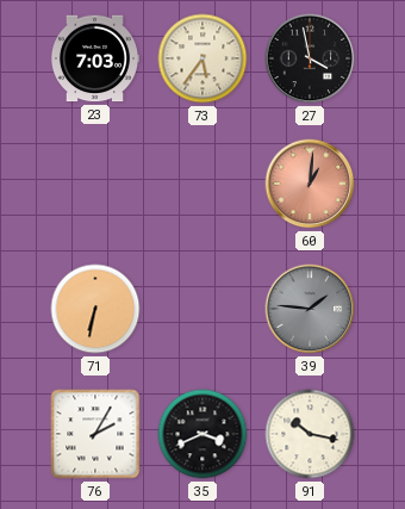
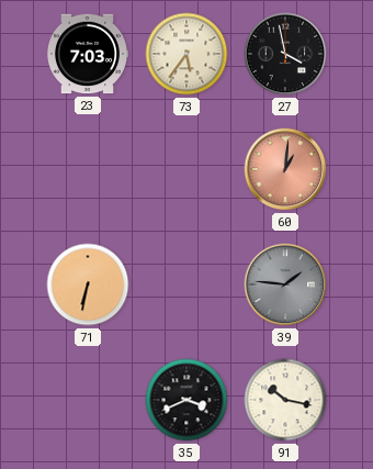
76: 2:05 -> none
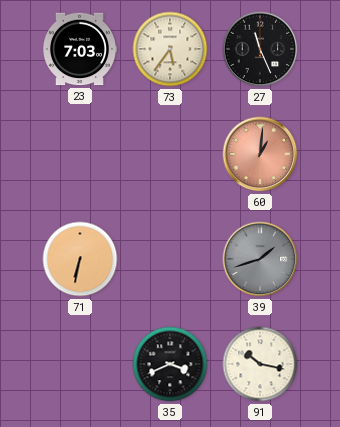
27: 3:58 -> 11:26
39: 1:46 -> 1:42
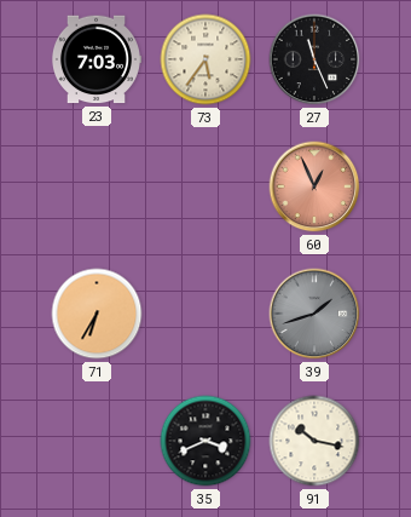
60: 1:01 -> 12:56
71: 6:32 -> 6:35
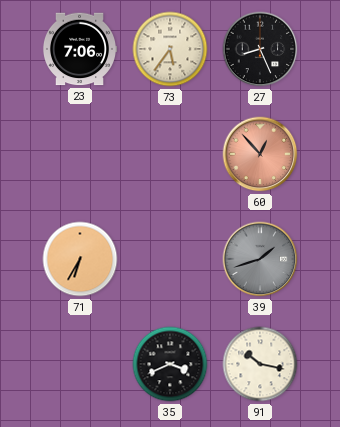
23: 7:03 -> 7:06
27: 11:26 -> 8:26
60: 12:56 -> 12:53
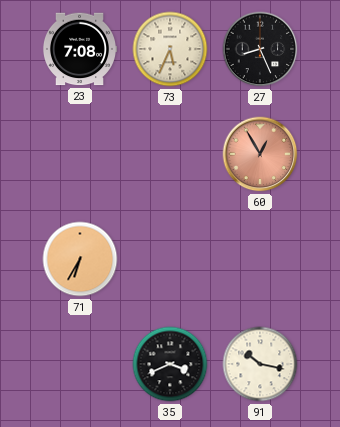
23: 7:06 -> 7:08
73: 5:36 -> 5:34
60: 12:53 -> 12:55
39: 1:42 -> none
